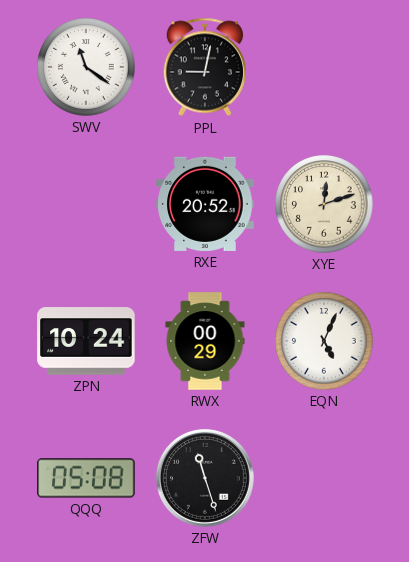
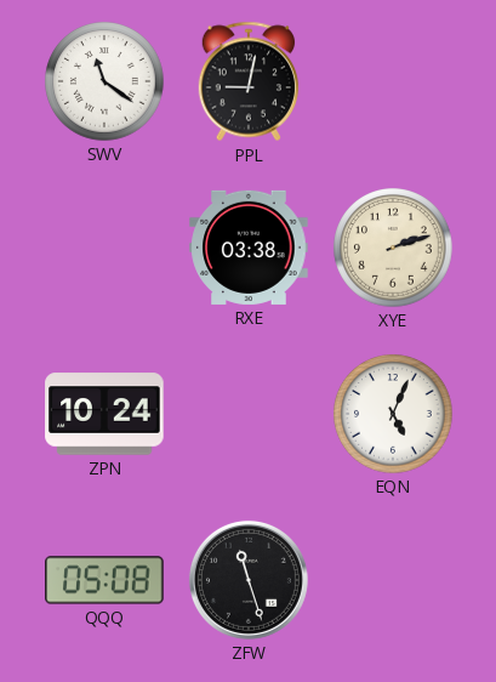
RXE: 20:52 -> 03:38
XYE: 12:12 -> 2:12
RWX: 00:29 -> none
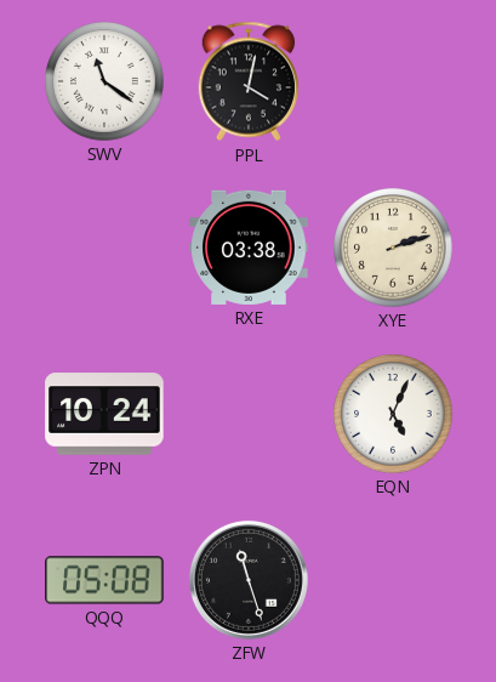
PPL: 9:02 -> 4:02
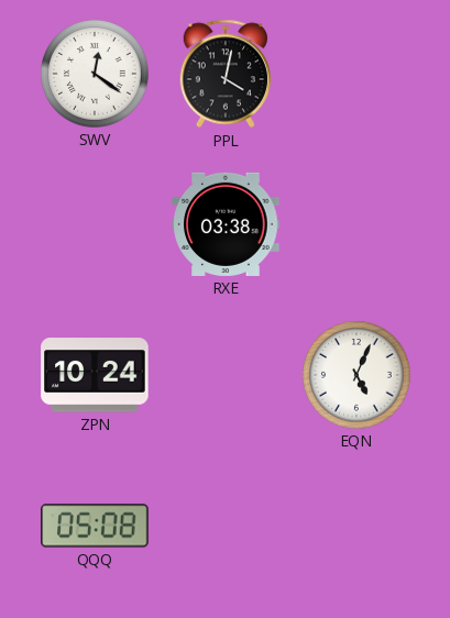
SWV: 11:21 -> 12:21
XYE: 2:12 -> none
ZFW: 11:27 -> none
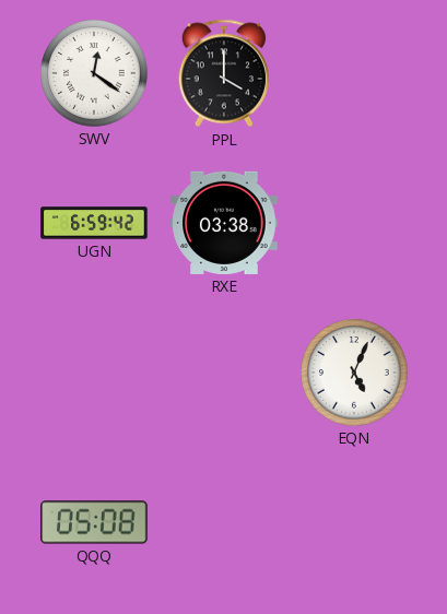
PPL: 4:02 -> 4:00
UGN: none -> 6:59
ZPN: 10:24 -> none
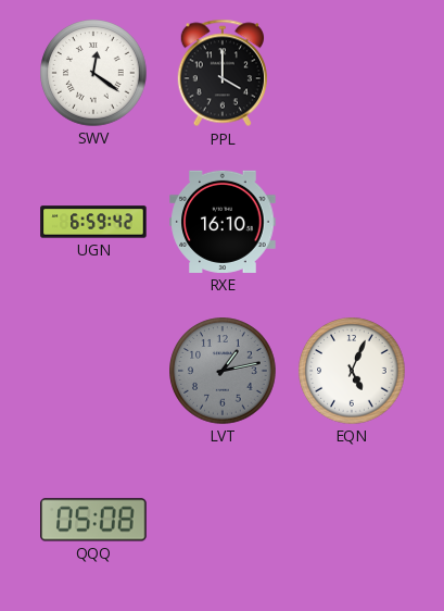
RXE: 03:38 -> 16:10
LVT: none -> 1:13
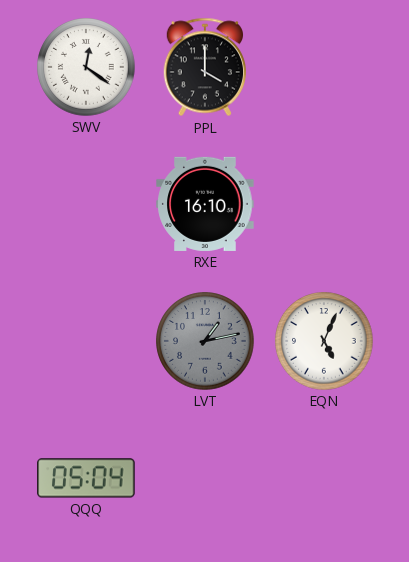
UGN: 6:59 -> none
QQQ: 05:08 -> 05:04
